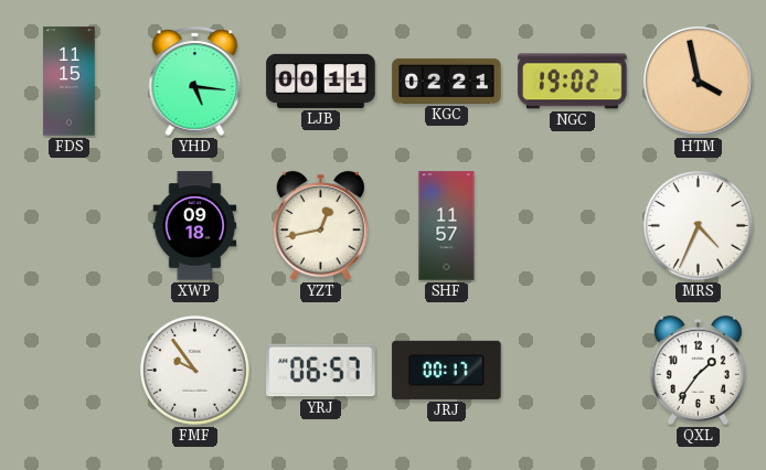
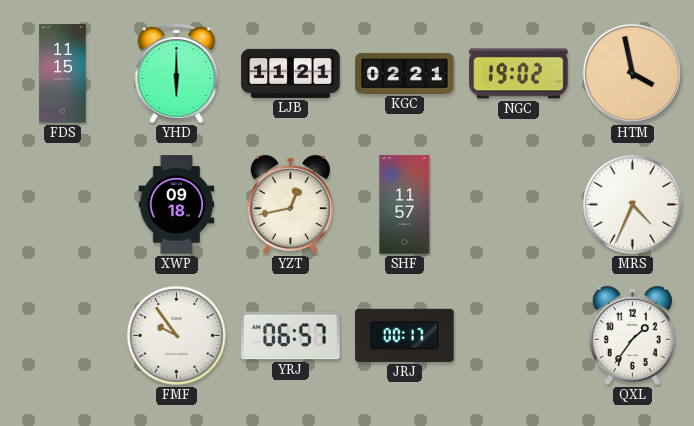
YHD: 5:16 -> 6:00
LJB: 00:11 -> 11:21
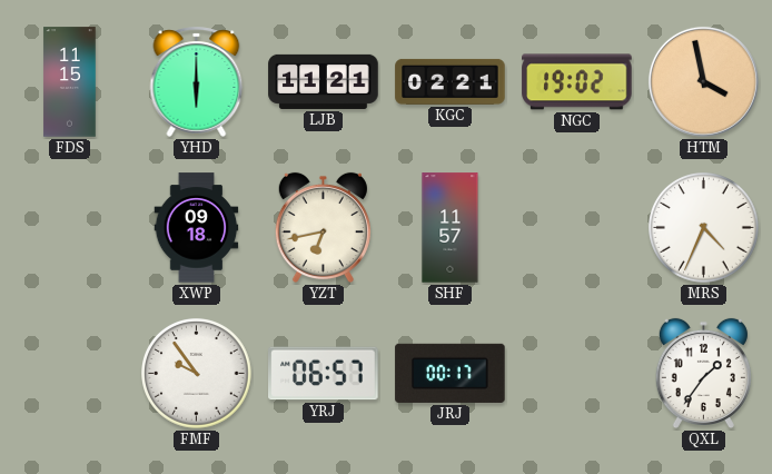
YZT: 12:43 -> 6:43
